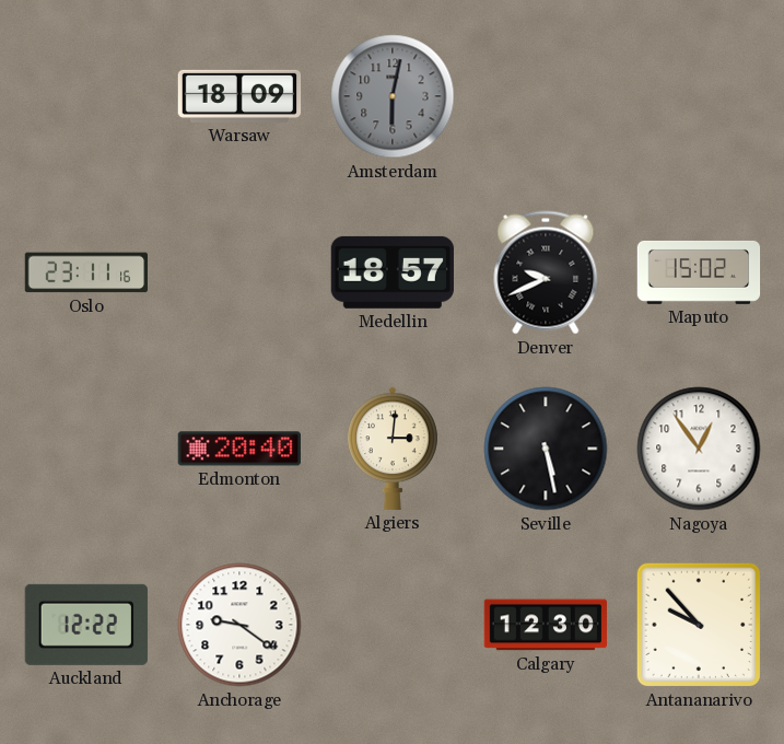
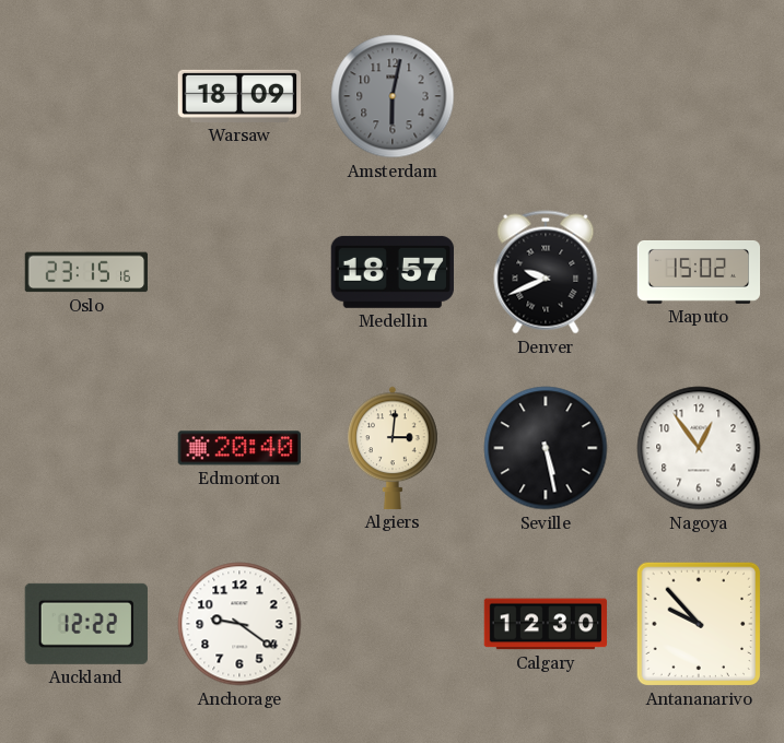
Oslo: 23:11 -> 23:15
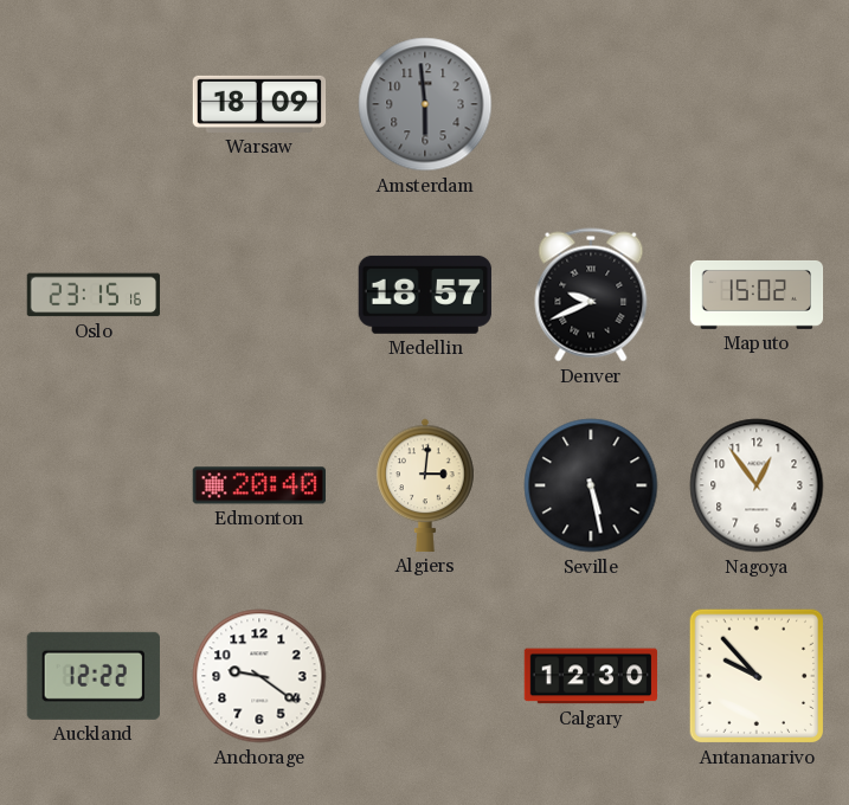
Amsterdam: 6:02 -> 5:59
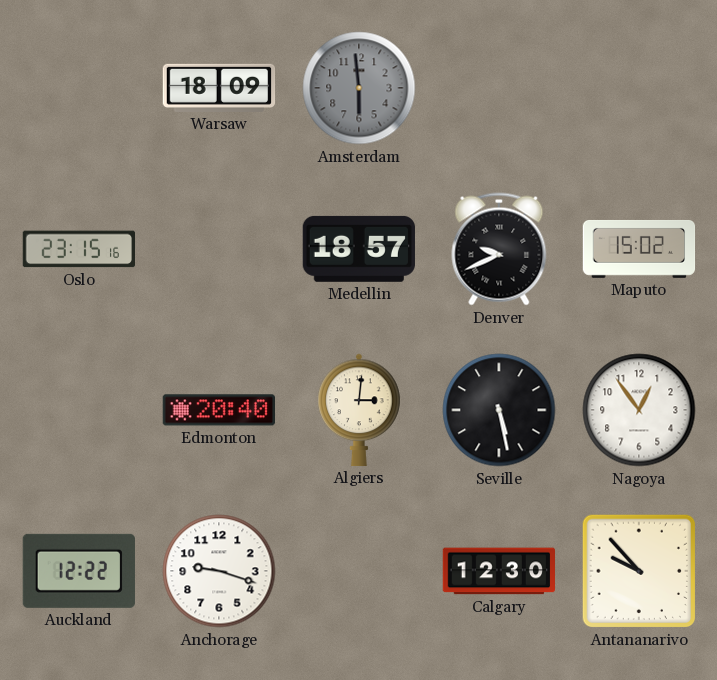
Anchorage: 9:21 -> 9:18
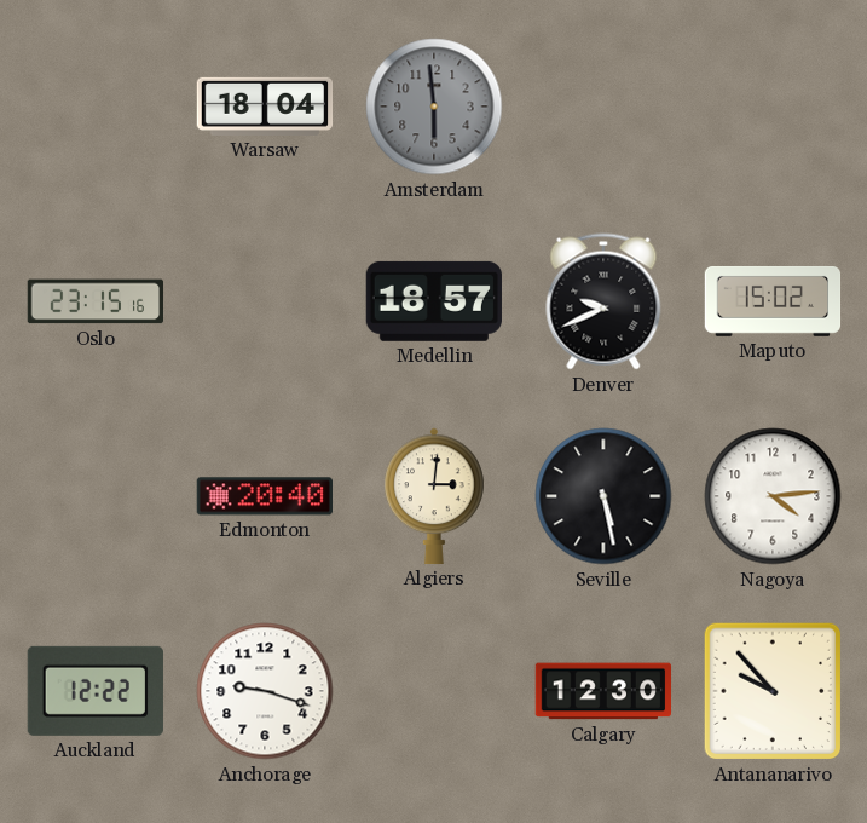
Warsaw: 18:09 -> 18:04
Nagoya: 12:54 -> 4:14
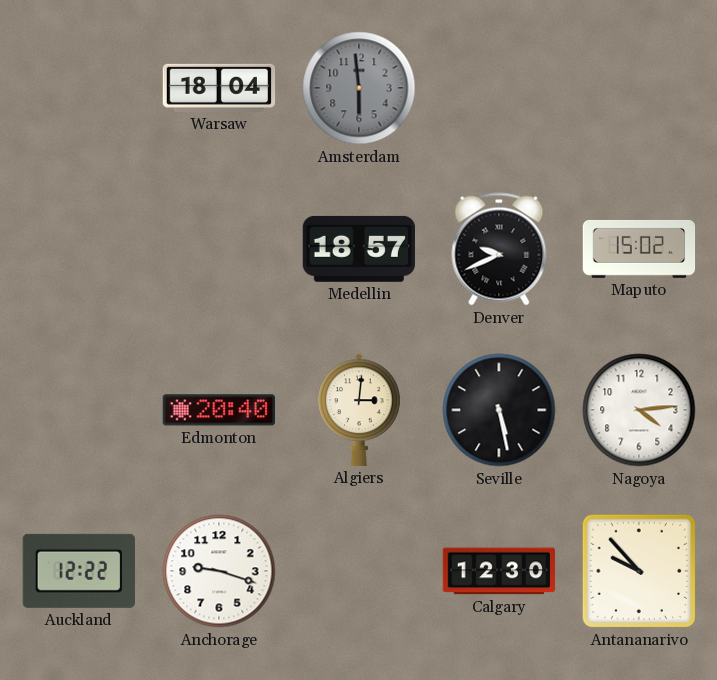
Oslo: 23:15 -> none
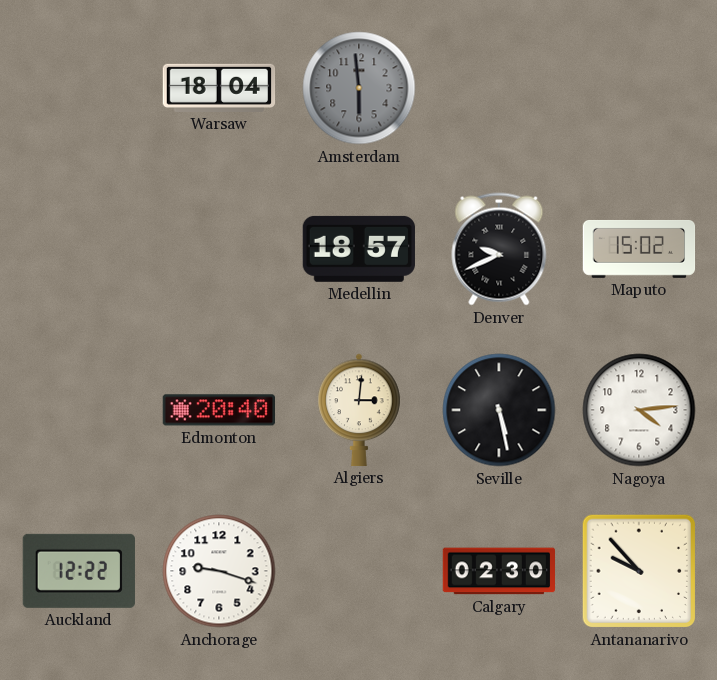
Calgary: 12:30 -> 02:30
